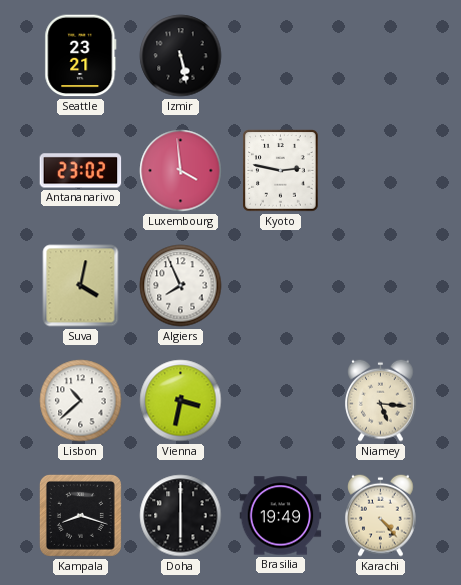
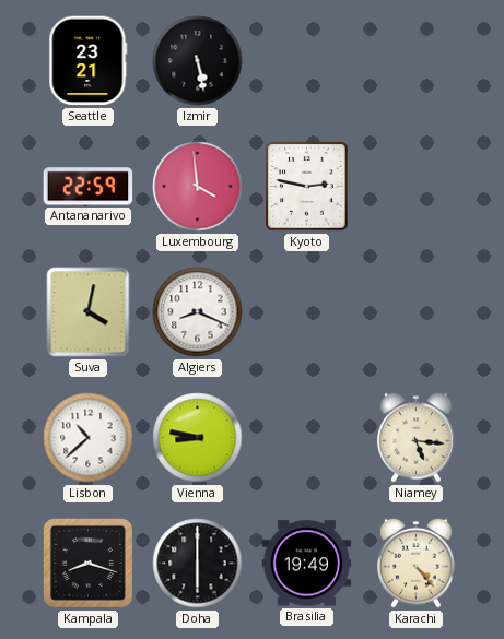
Antananarivo: 23:02 -> 22:59
Algiers: 7:56 -> 8:19
Vienna: 3:32 -> 8:47
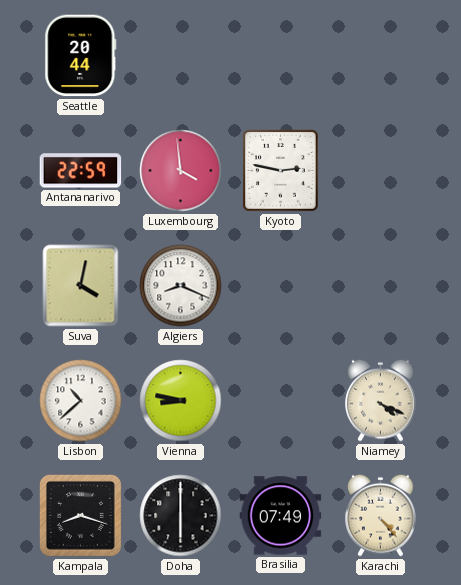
Seattle: 23:21 -> 20:44
Izmir: 5:28 -> none
Niamey: 5:16 -> 4:19
Brasilia: 19:49 -> 07:49
